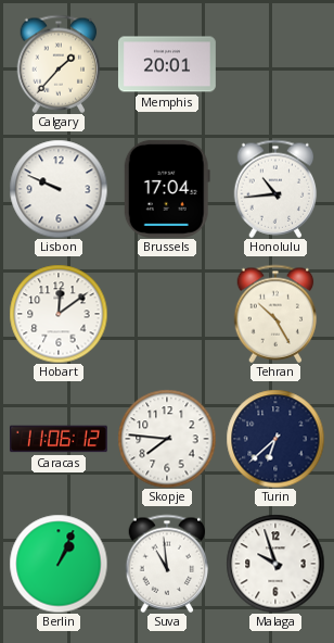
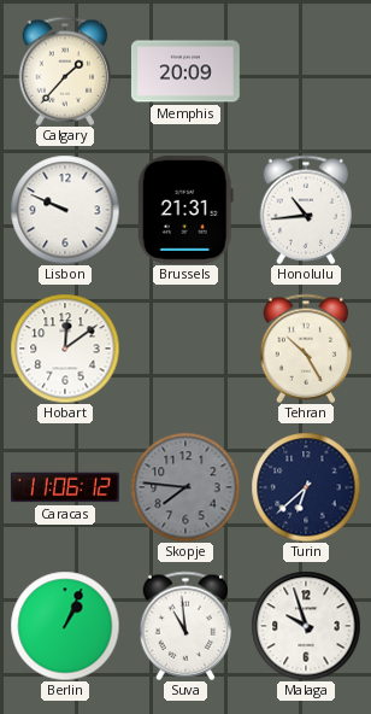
Memphis: 20:01 -> 20:09
Brussels: 17:04 -> 21:31
Skopje dial: white -> grey
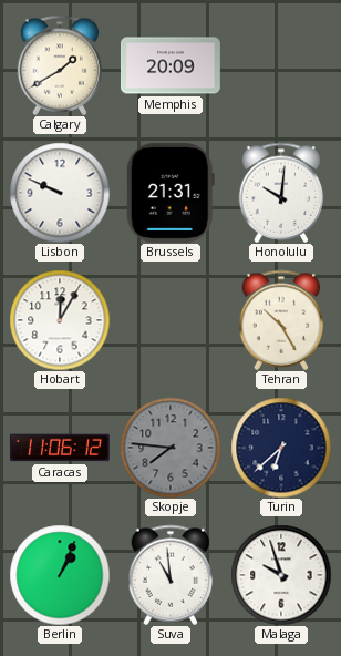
Calgary: 1:37 -> 1:40
Honolulu: 10:44 -> 10:01
Hobart: 12:09 -> 12:05
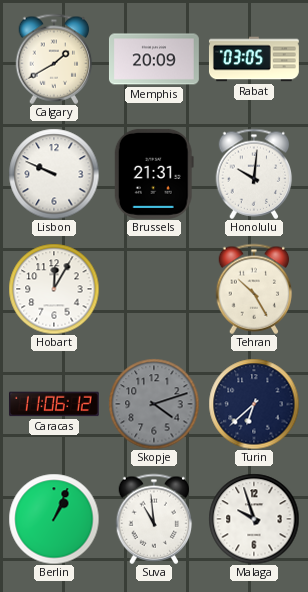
Rabat: none -> 03:05
Skopje: 7:46 -> 4:12
